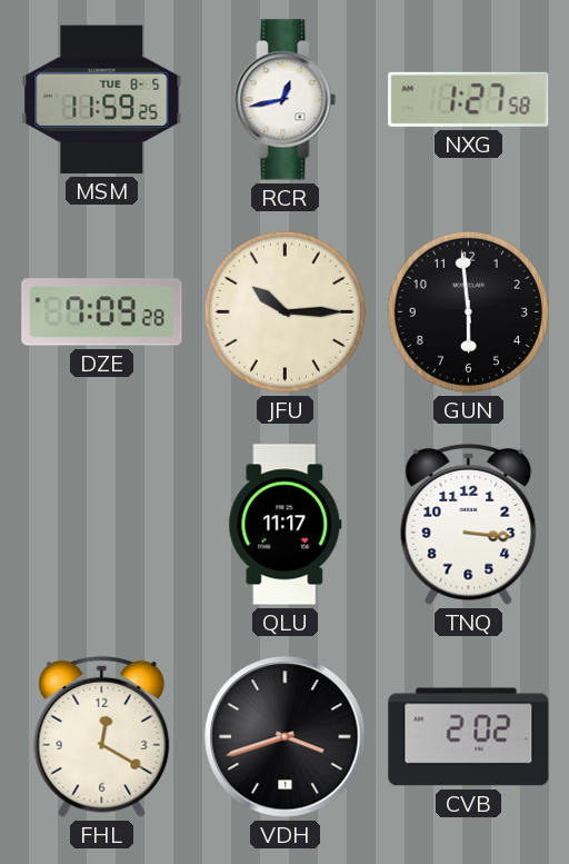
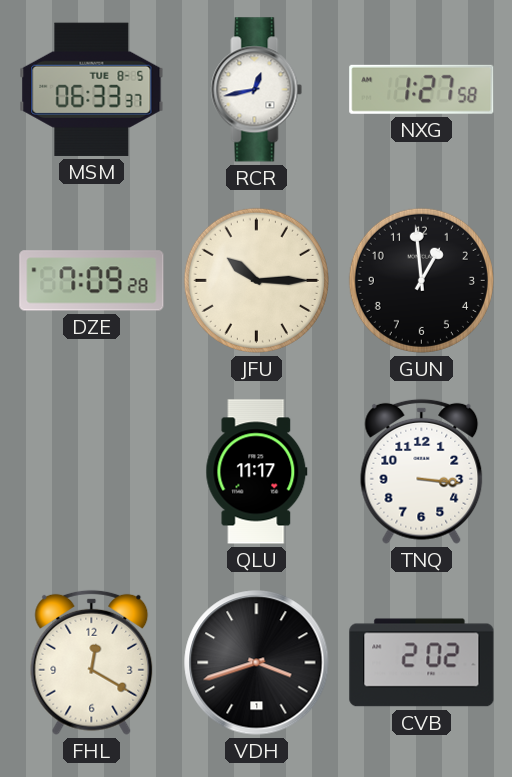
MSM: 11:59 -> 06:33
GUN: 5:59 -> 12:59
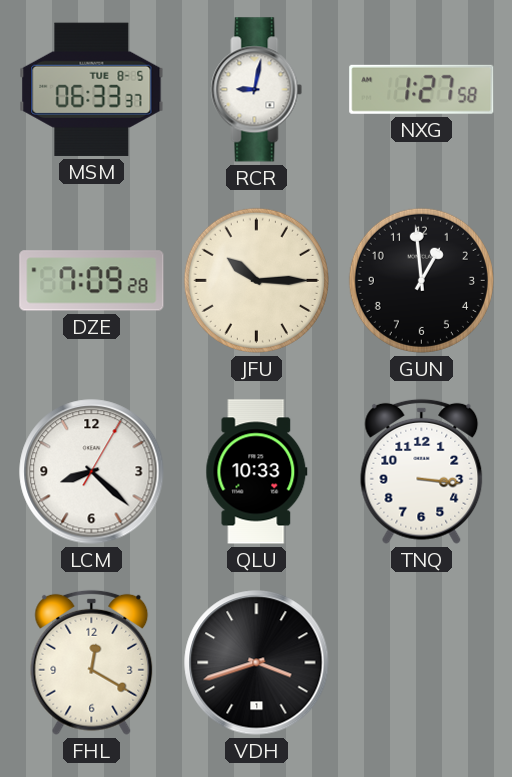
RCR: 12:43 -> 9:02
LCM: none -> 8:22
QLU: 11:17 -> 10:33
CVB: 2:02 -> none
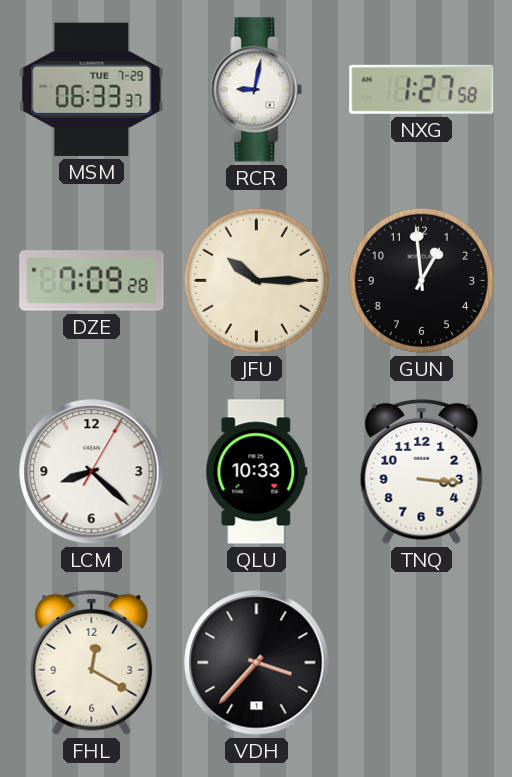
MSM date: TUE 8-5 -> TUE 7-29
VDH: 3:42 -> 3:37
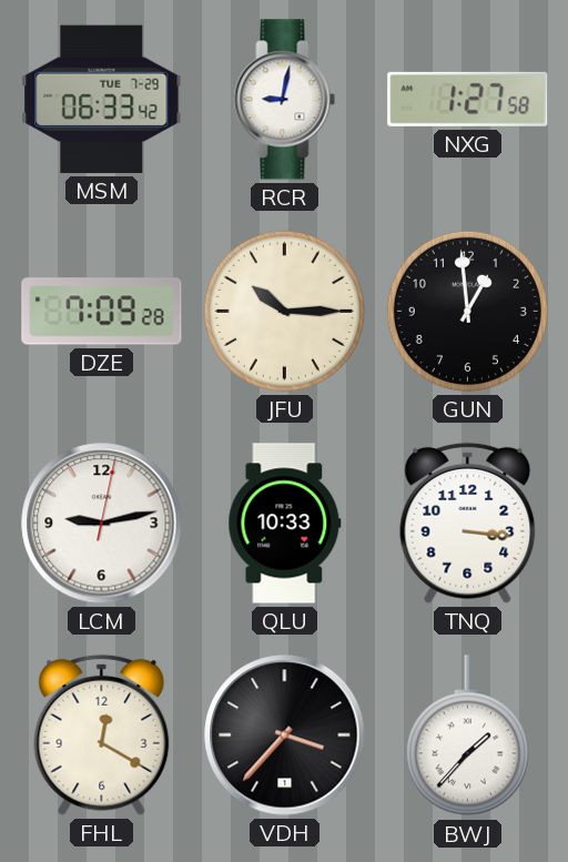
MSM: 06:33:37 -> 06:33:42
LCM: 8:22 -> 9:13
BWJ: none -> 1:37
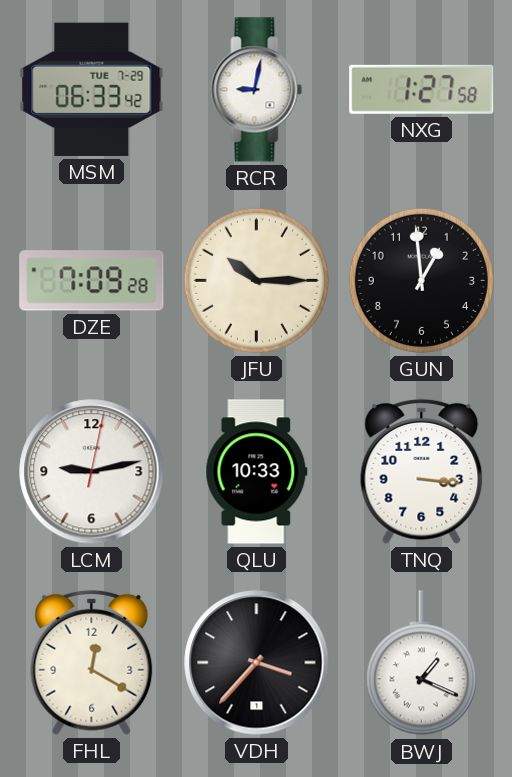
BWJ: 1:37 -> 1:19
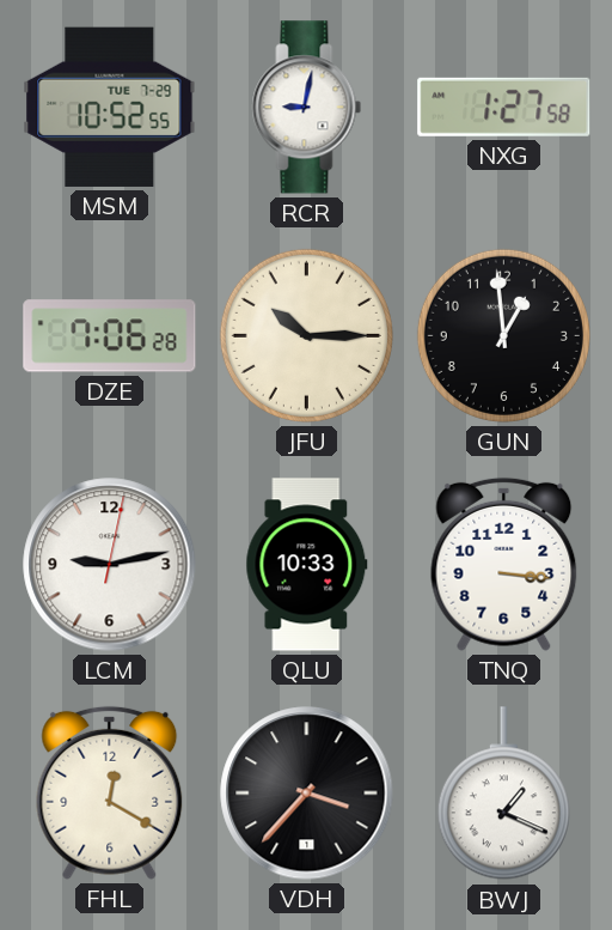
MSM: 06:33 -> 10:52
DZE: 7:09 -> 7:06
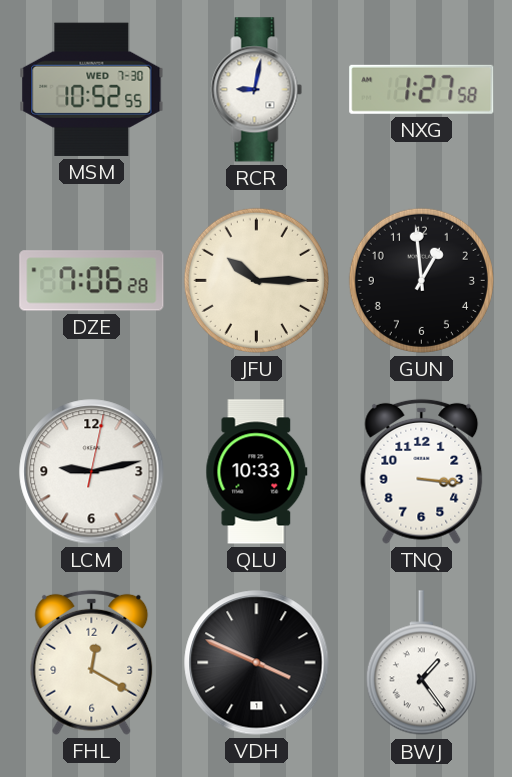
MSM date: TUE 7-29 -> WED 7-30
VDH: 3:37 -> 3:49
BWJ: 1:19 -> 1:24
